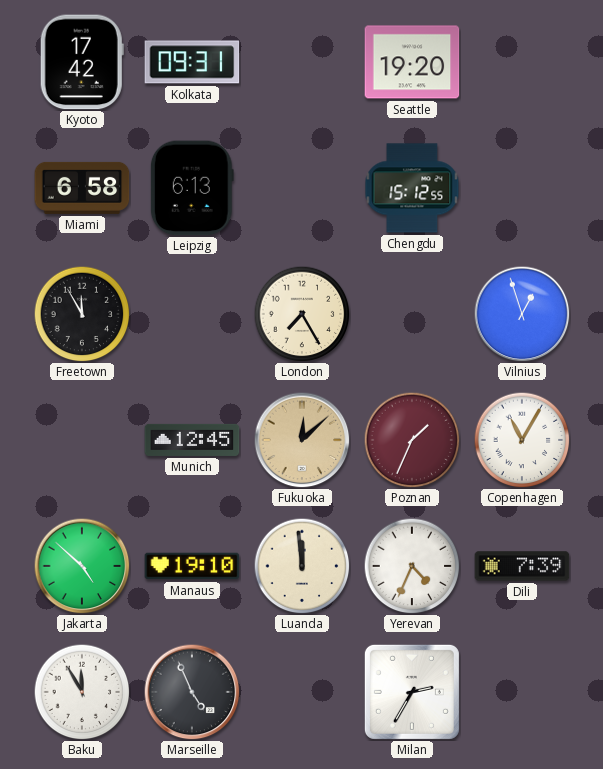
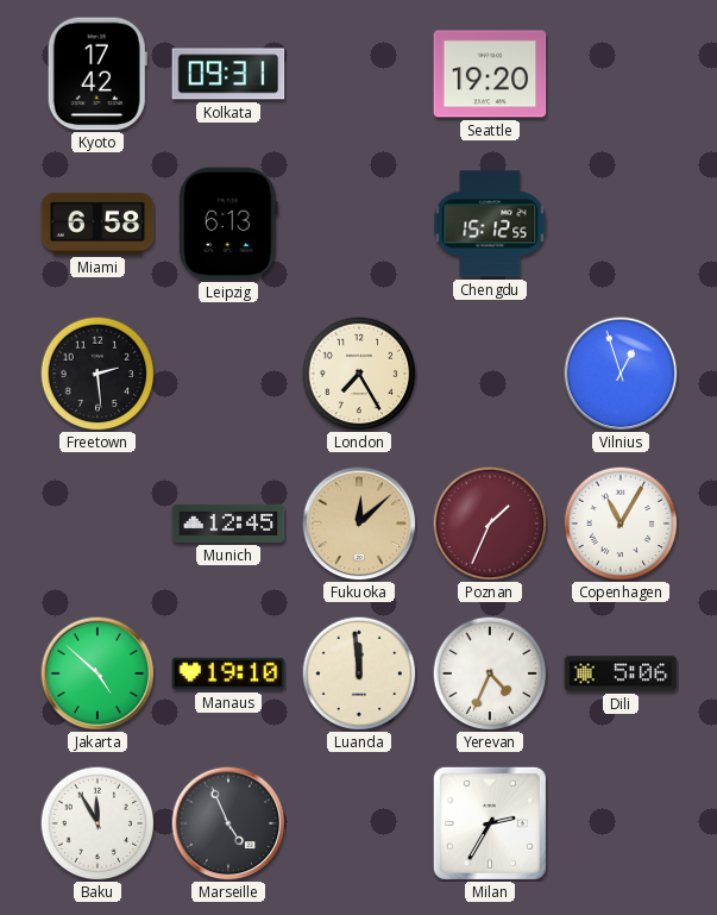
Freetown: 11:55 -> 2:29
Dili: 7:39 -> 5:06
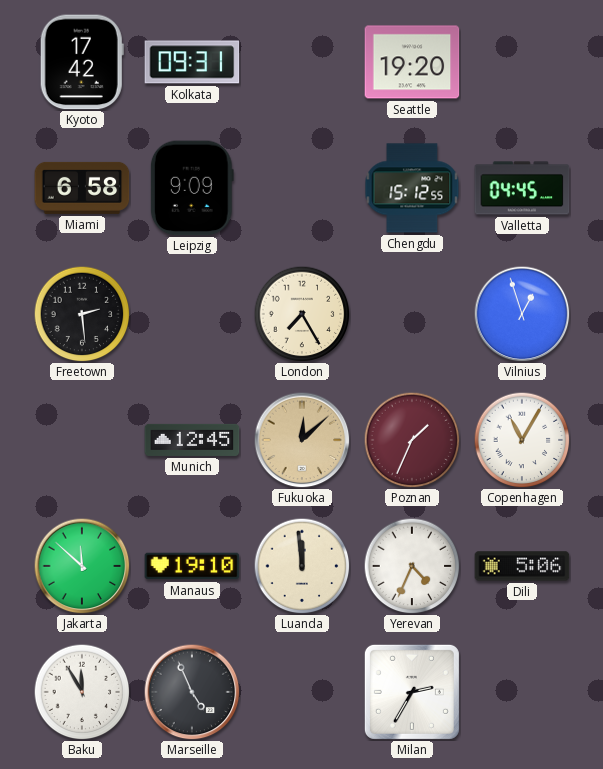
Leipzig: 6:13 -> 9:09
Valletta: none -> 04:45
Jakarta: 4:52 -> 11:52
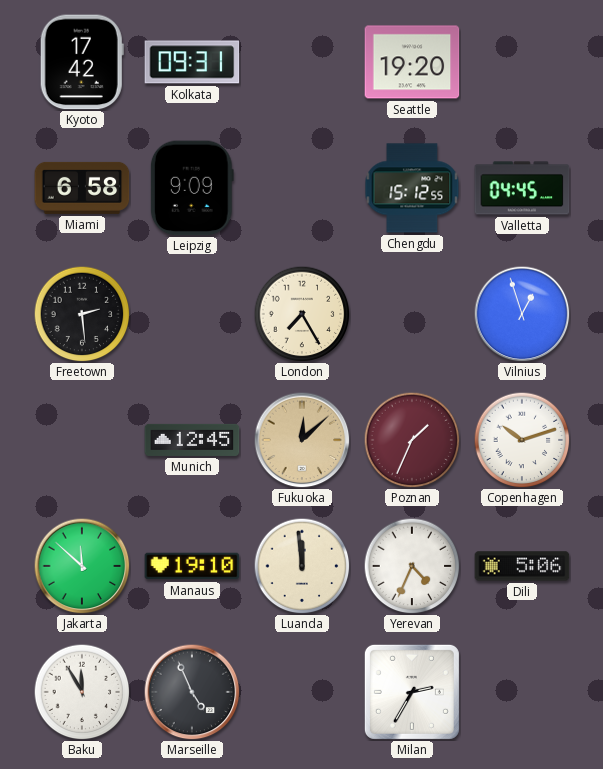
Copenhagen: 11:05 -> 10:12
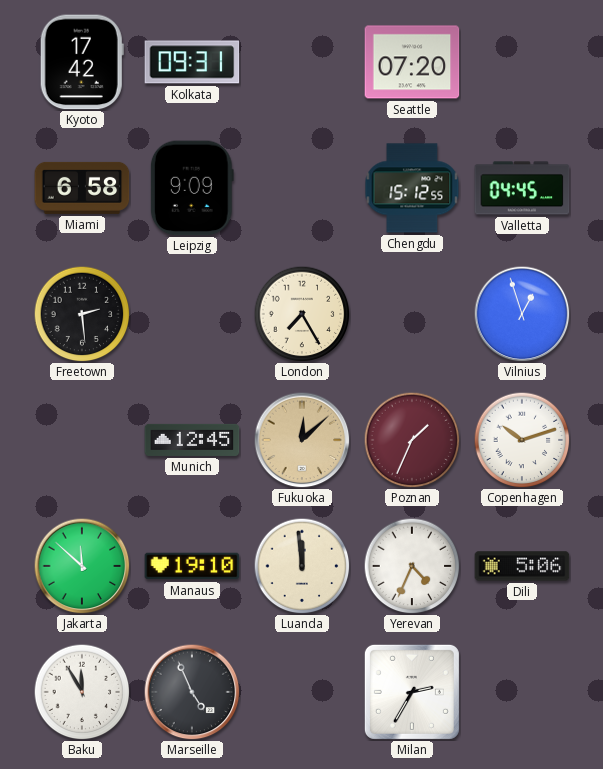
Seattle: 19:20 -> 07:20
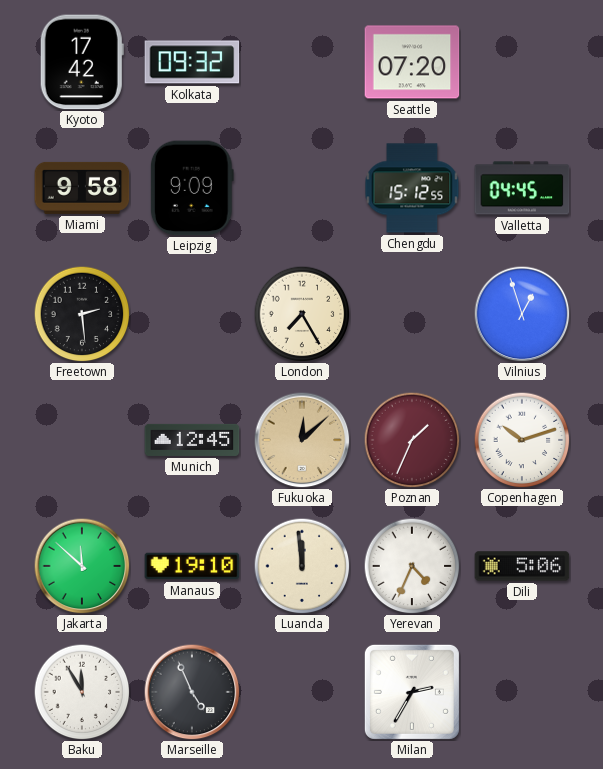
Kolkata: 09:31 -> 09:32
Miami: 6:58 -> 9:58
